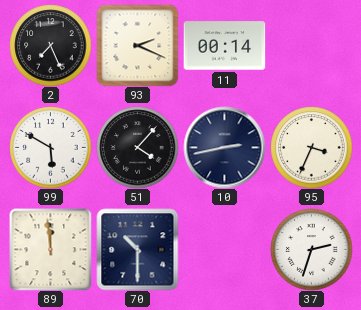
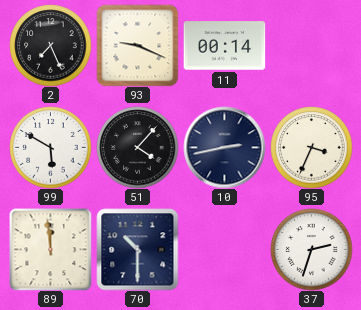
93: 2:19 -> 9:19
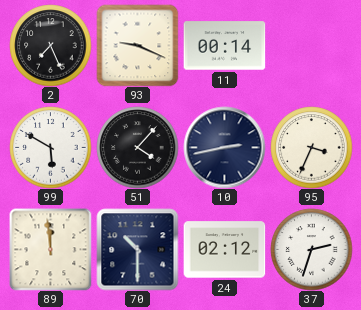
24: none -> 02:12
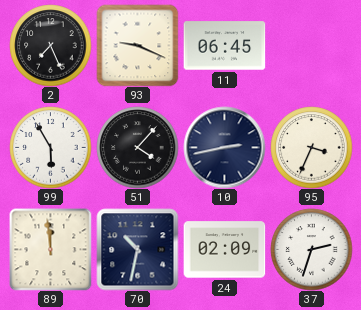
11: 00:14 -> 06:45
99: 5:50 -> 5:55
70: 10:30 -> 10:32
24: 02:12 -> 02:09
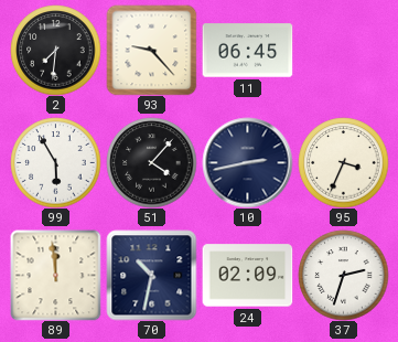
2: 7:26 -> 7:31
93: 9:19 -> 9:23
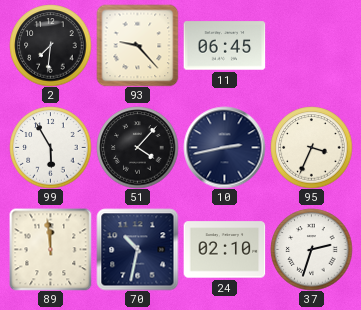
24: 02:09 -> 02:10
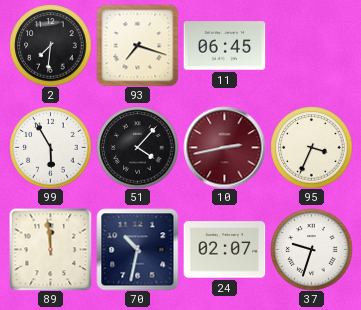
93: 9:23 -> 7:18
10 dial: navy -> burgundy
24: 02:10 -> 02:07
37: 2:33 -> 9:33
